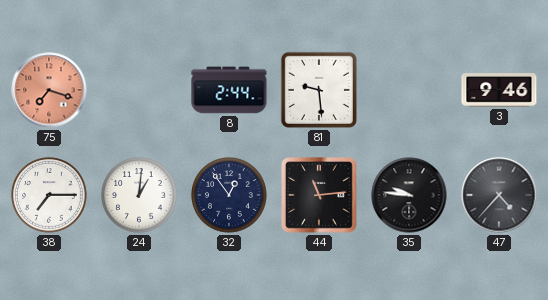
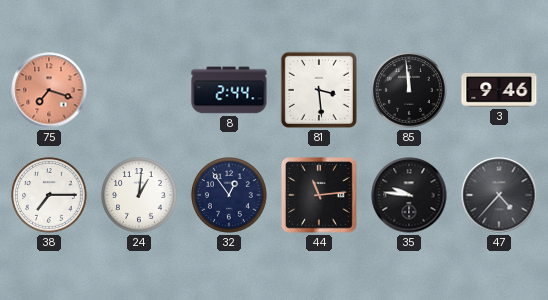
81: 9:29 -> 3:29
85: none -> 11:59
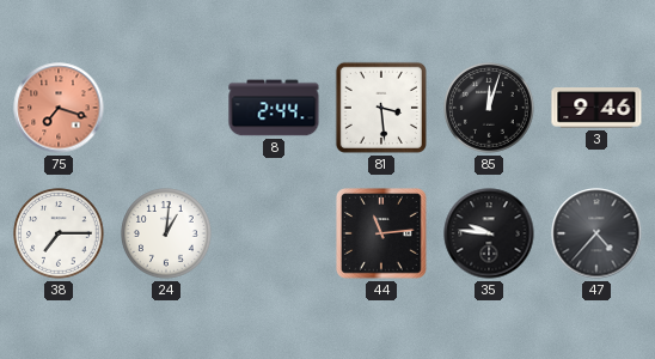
85: 11:59 -> 12:03
32: 12:54 -> none
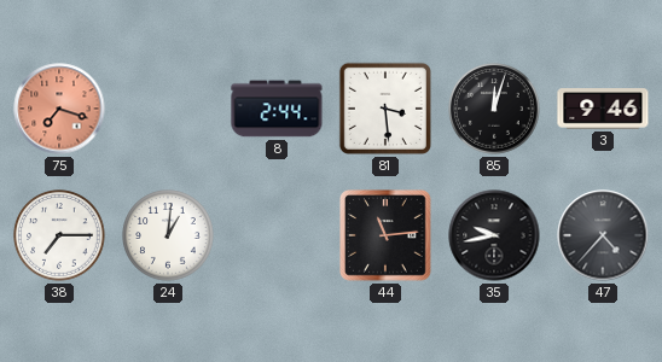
35: 9:46 -> 9:43
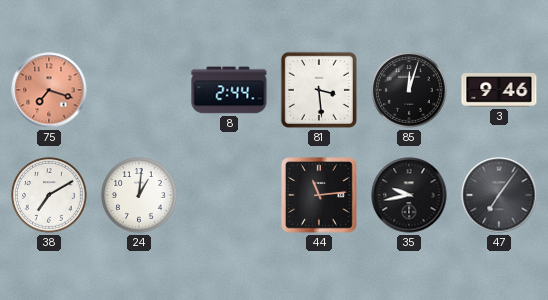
38: 7:15 -> 7:10
47: 4:37 -> 7:06
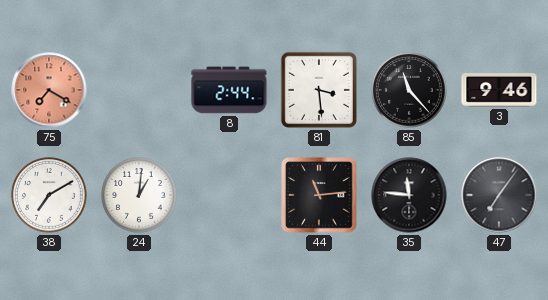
75: 7:18 -> 7:20
85: 12:03 -> 11:23
35: 9:43 -> 11:46
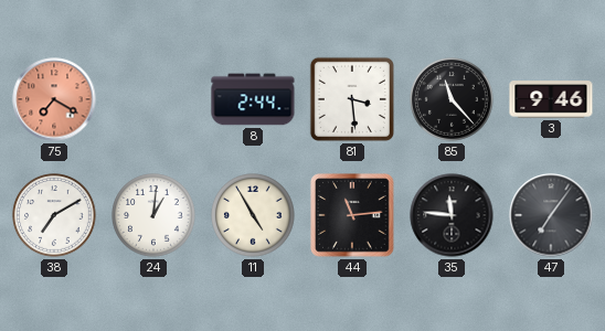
11: none -> 4:55
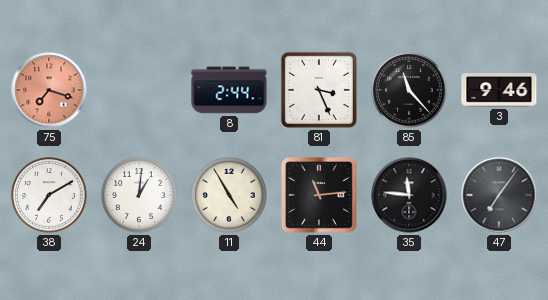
75: 7:20 -> 7:18
81: 3:29 -> 3:26
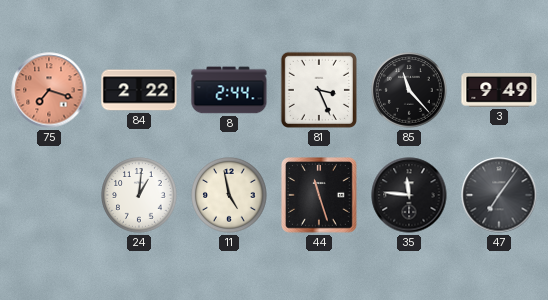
84: none -> 2:22
3: 9:46 -> 9:49
38: 7:10 -> none
11: 4:55 -> 4:58
44: 11:14 -> 11:27
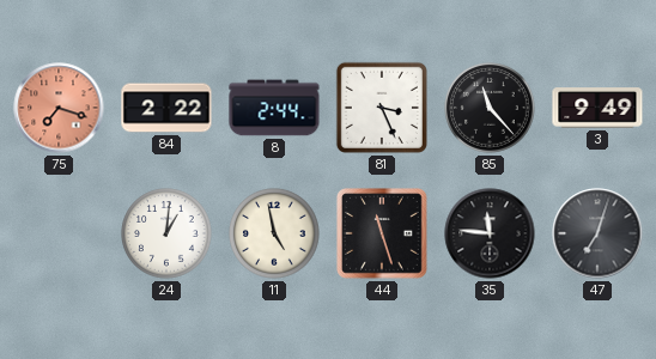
47: 7:06 -> 7:03
